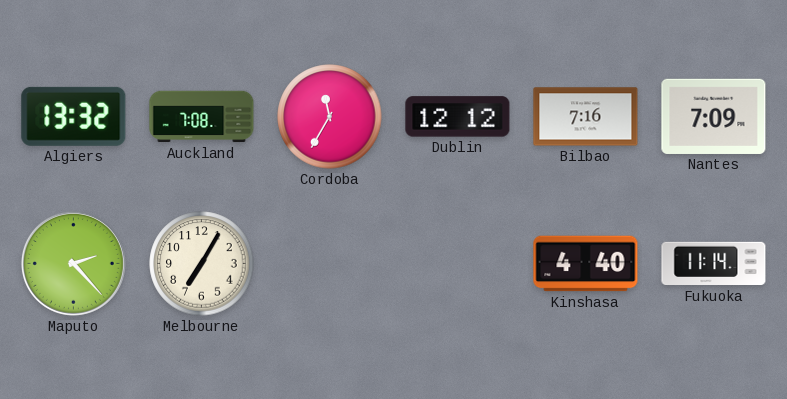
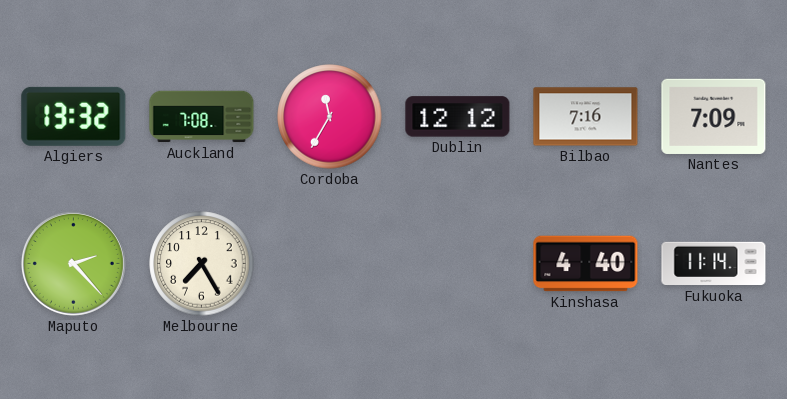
Melbourne: 7:05 -> 7:25
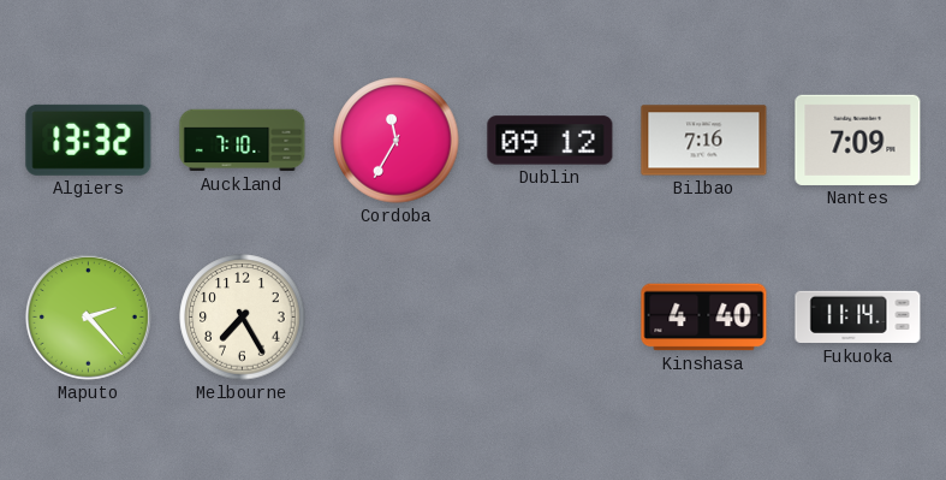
Auckland: 7:08 -> 7:10
Dublin: 12:12 -> 09:12
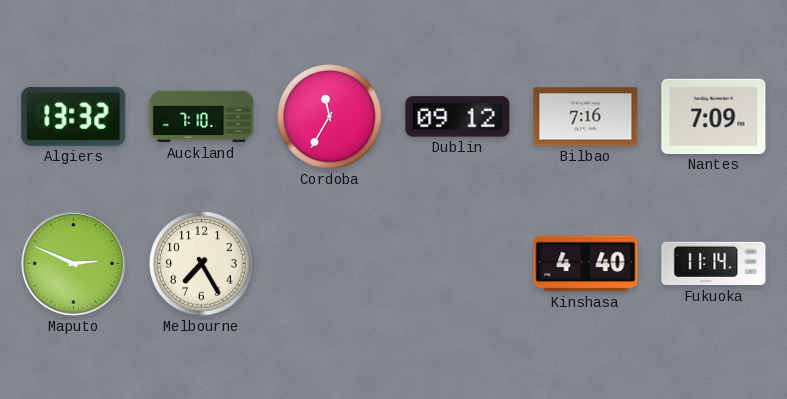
Maputo: 2:23 -> 2:49
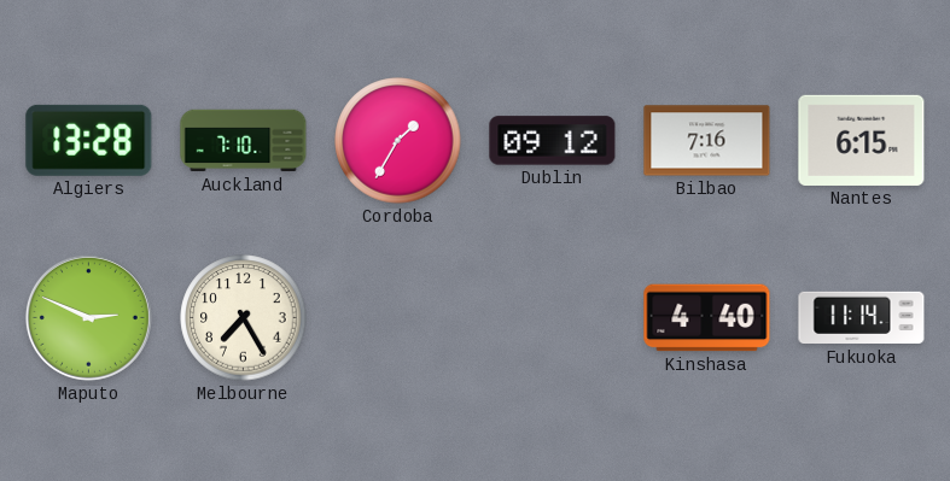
Algiers: 13:32 -> 13:28
Cordoba: 11:35 -> 1:35
Nantes: 7:09 -> 6:15
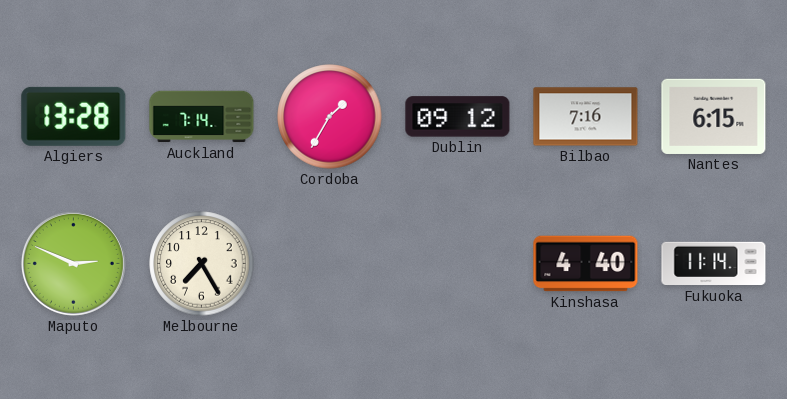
Auckland: 7:10 -> 7:14
